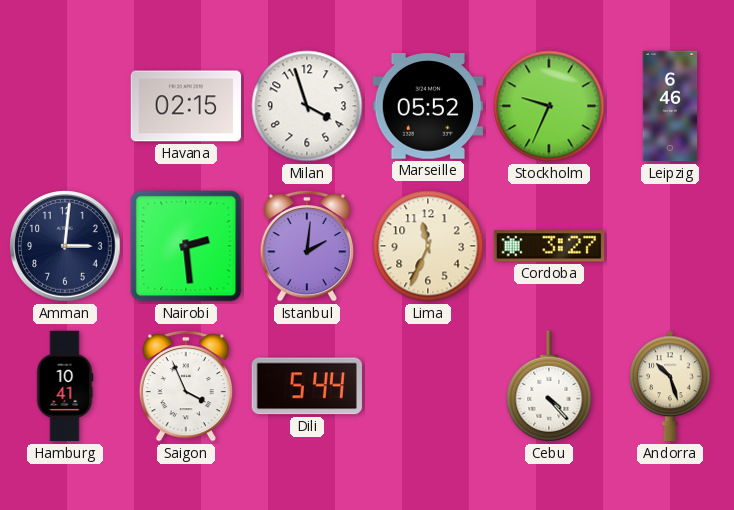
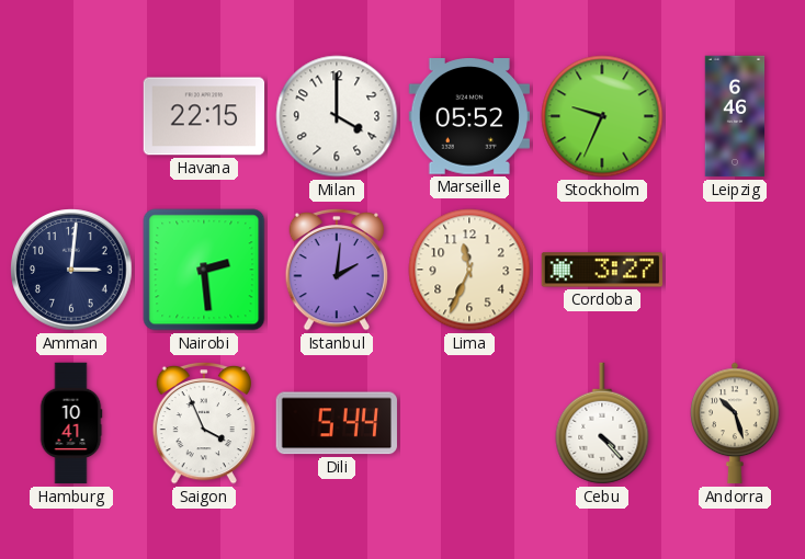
Havana: 02:15 -> 22:15
Milan: 3:57 -> 4:00
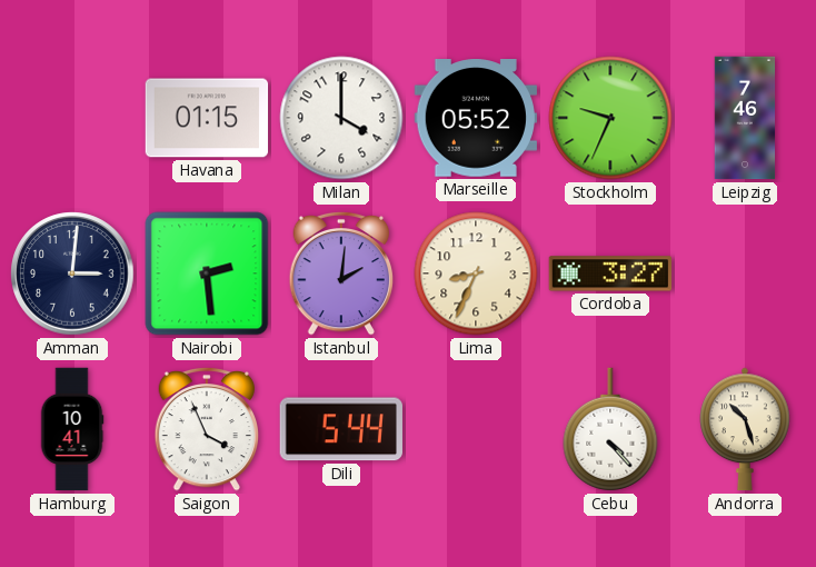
Havana: 22:15 -> 01:15
Leipzig: 6:46 -> 7:46
Lima: 11:34 -> 8:34
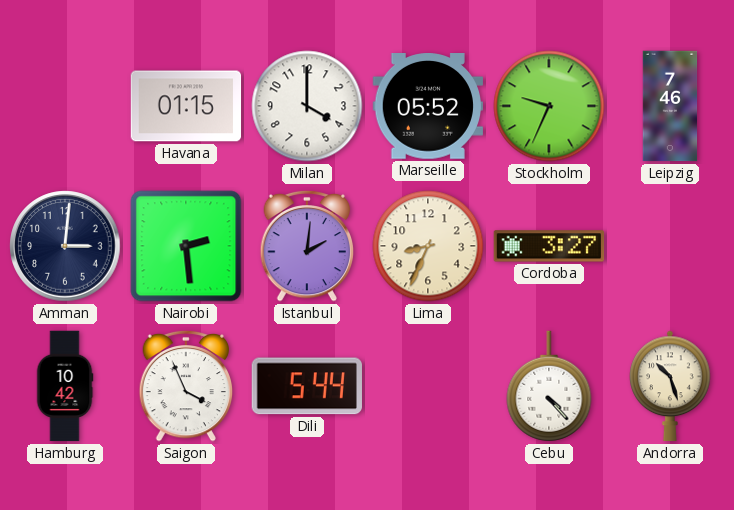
Hamburg: 10:41 -> 10:42
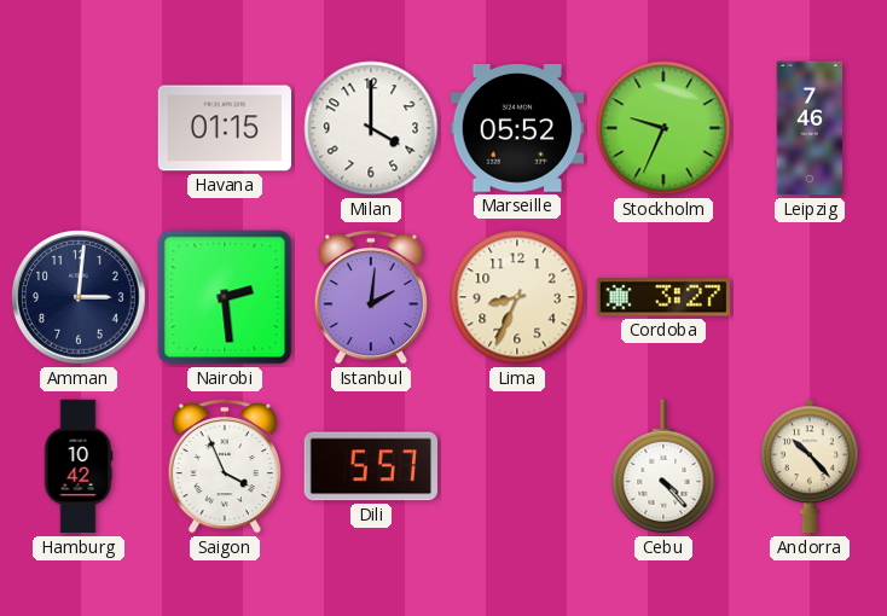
Dili: 5:44 -> 5:57
Andorra: 10:27 -> 10:23
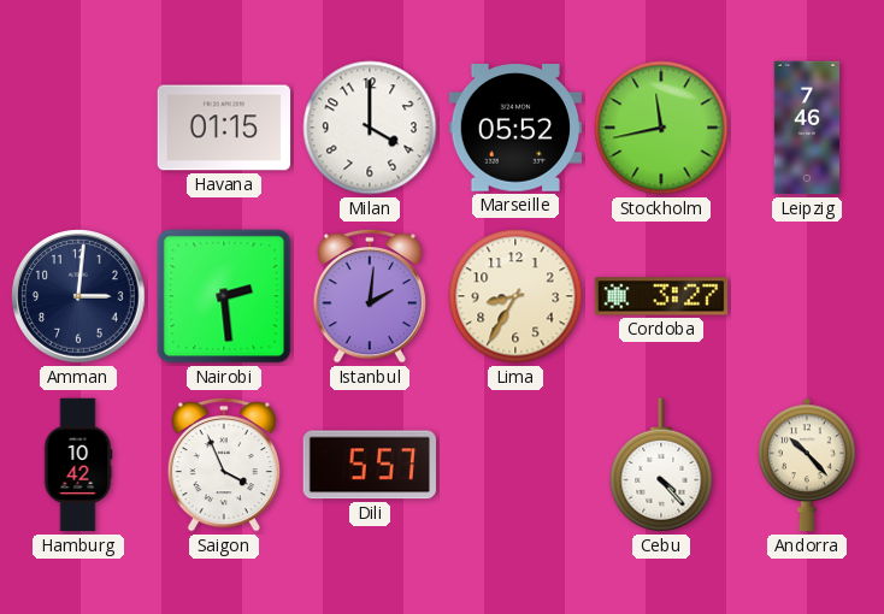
Stockholm: 9:34 -> 11:43
Lima: 8:34 -> 8:35
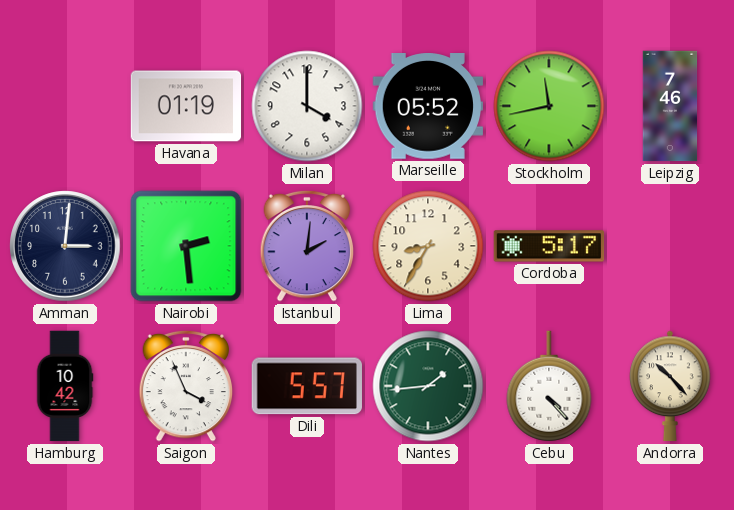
Havana: 01:15 -> 01:19
Cordoba: 3:27 -> 5:17
Nantes: none -> 1:44
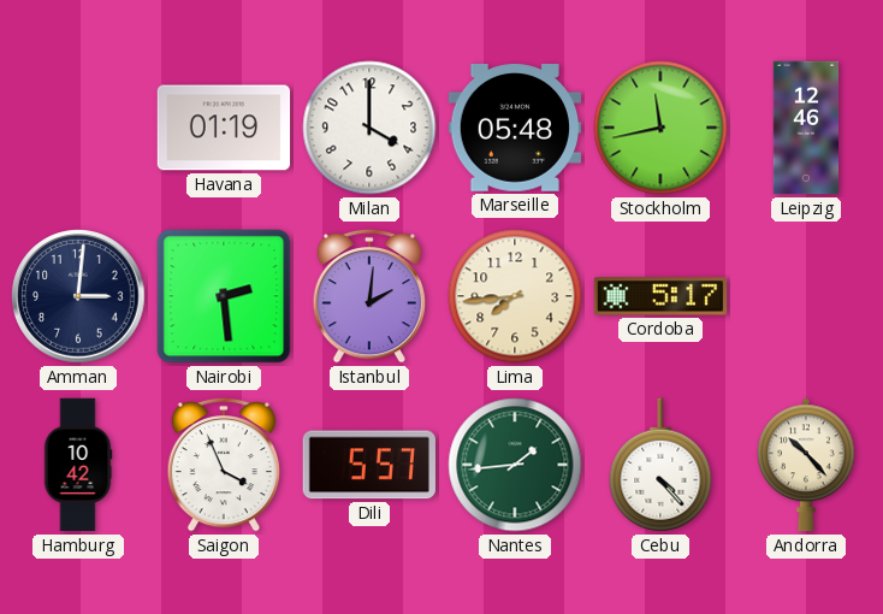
Marseille: 05:52 -> 05:48
Leipzig: 7:46 -> 12:46
Lima: 8:35 -> 7:44
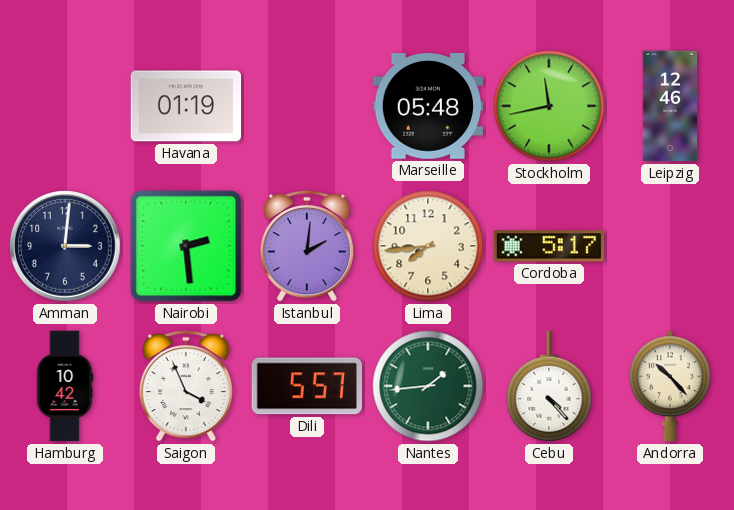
Milan: 4:00 -> none
